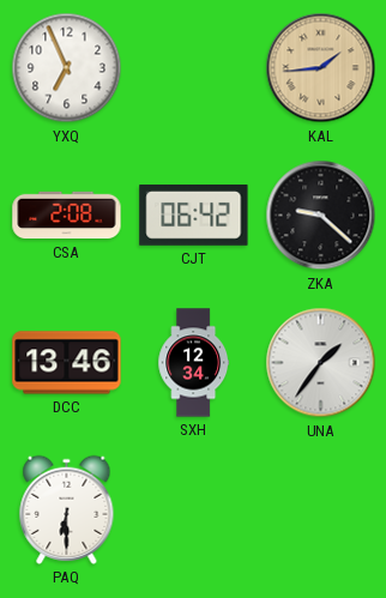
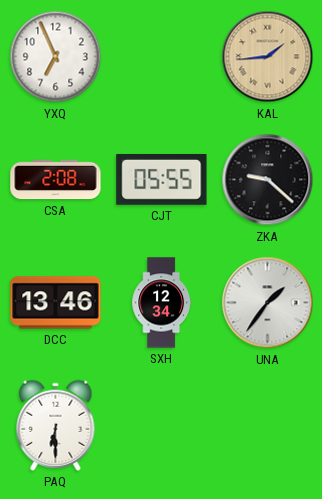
CJT: 06:42 -> 05:55
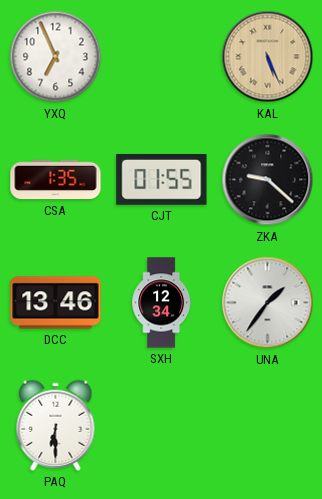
KAL: 1:44 -> 5:26
CSA: 2:08 -> 1:35
CJT: 05:55 -> 01:55
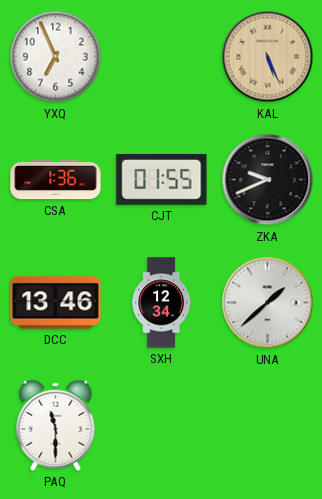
CSA: 1:35 -> 1:36
ZKA: 9:22 -> 9:41
UNA: 1:36 -> 1:38
PAQ: 6:30 -> 11:30
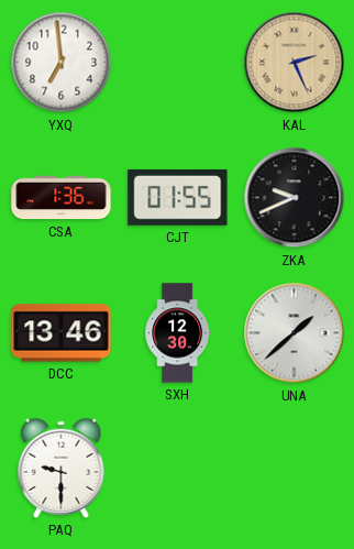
YXQ: 6:56 -> 6:59
KAL: 5:26 -> 2:26
SXH: 12:34 -> 12:30
PAQ: 11:30 -> 9:30
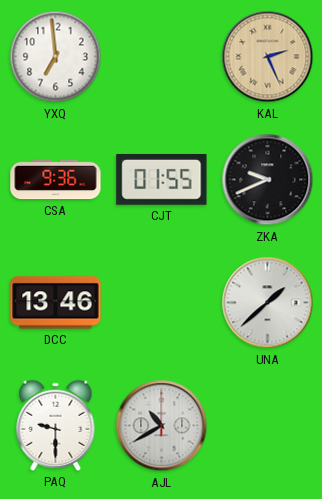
CSA: 1:36 -> 9:36
SXH: 12:30 -> none
AJL: none -> 10:40
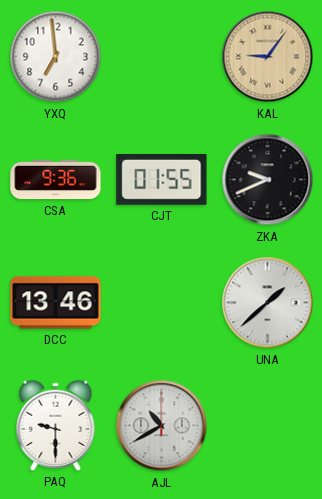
KAL: 2:26 -> 9:06
